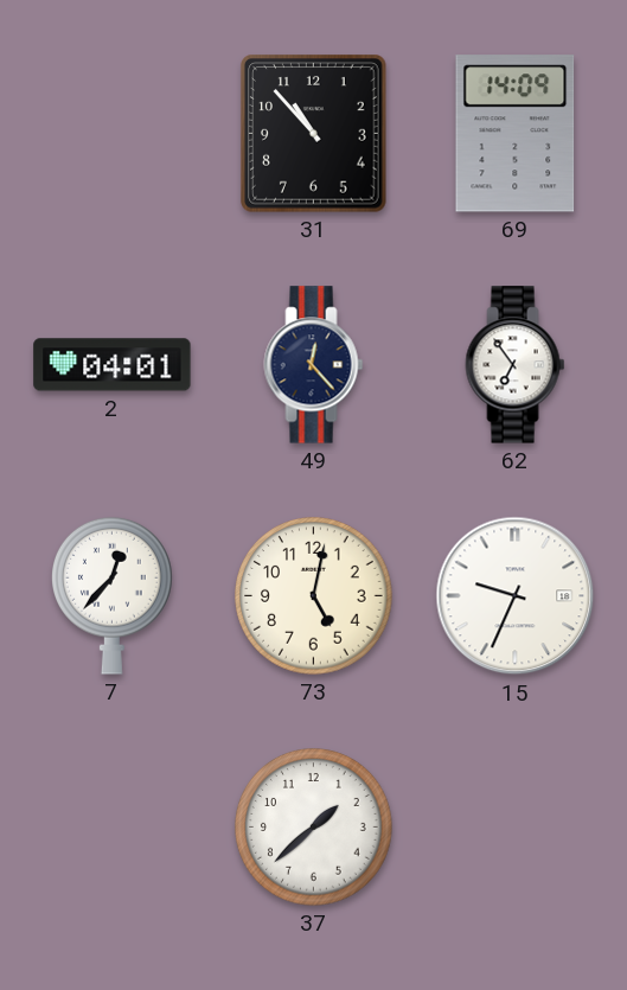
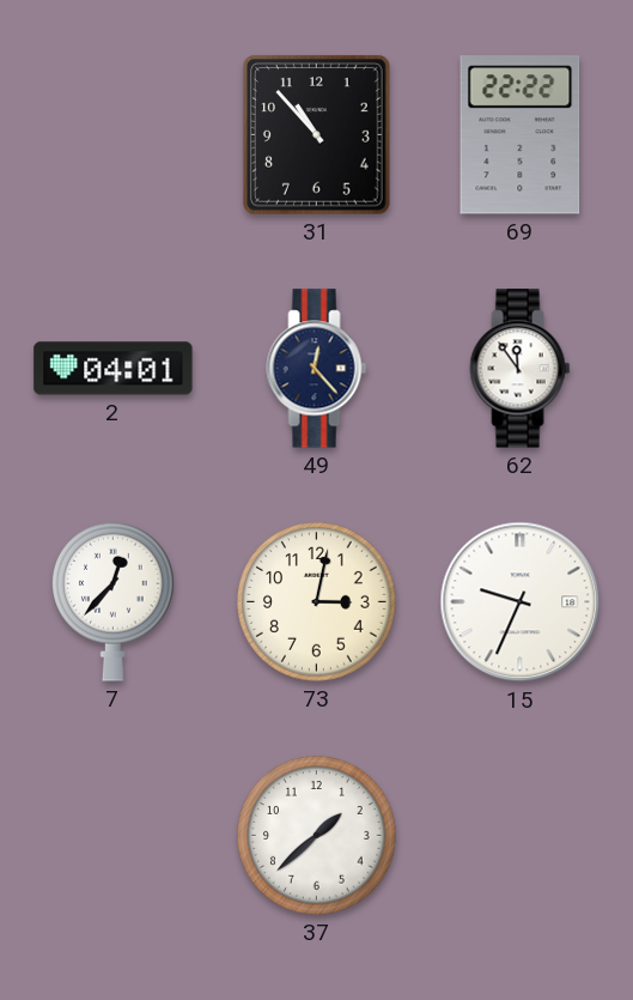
69: 14:09 -> 22:22
62: 6:54 -> 11:54
73: 5:02 -> 3:02
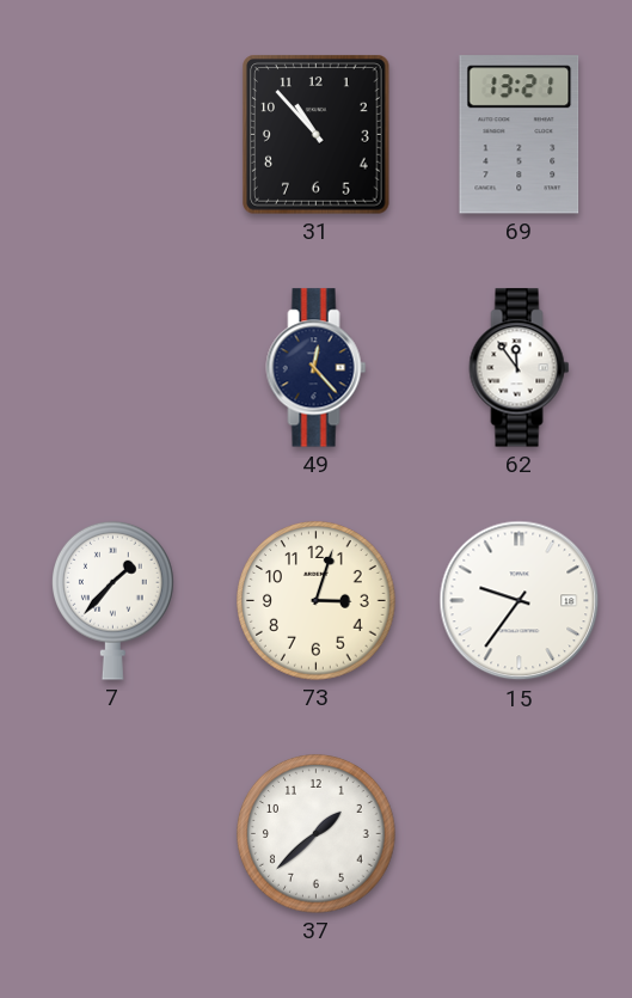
69: 22:22 -> 13:21
2: 04:01 -> none
7: 12:37 -> 1:37
73: 3:02 -> 3:03
15: 9:34 -> 9:36
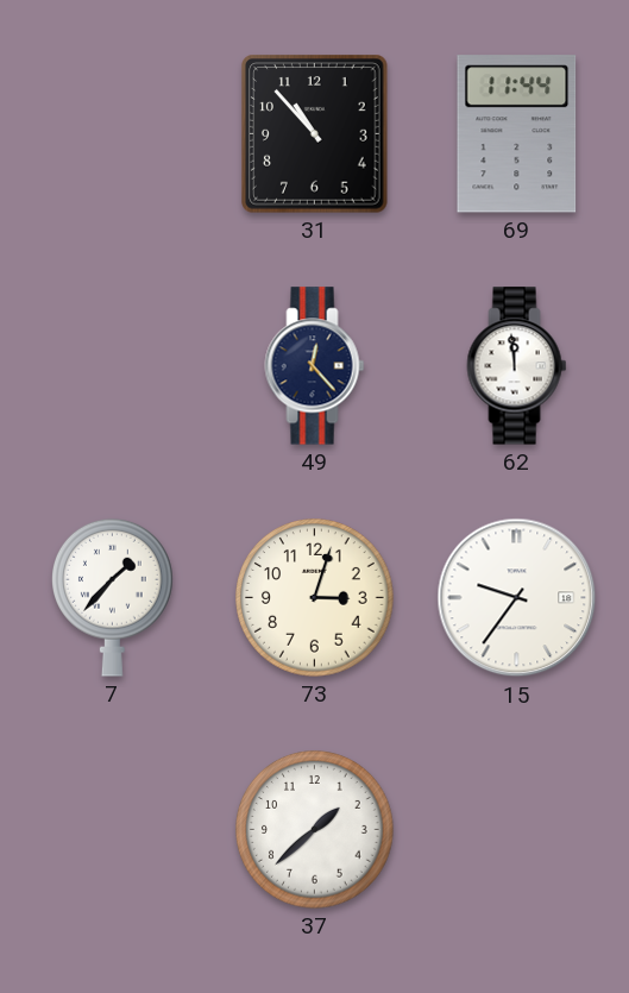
69: 13:21 -> 11:44
62: 11:54 -> 11:59
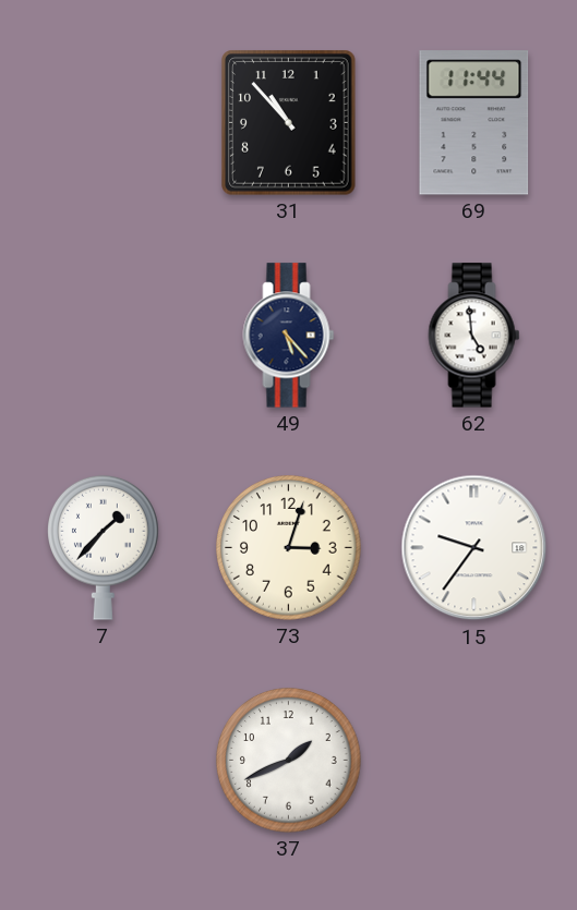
49: 12:23 -> 5:23
62: 11:59 -> 4:59
37: 1:38 -> 1:41
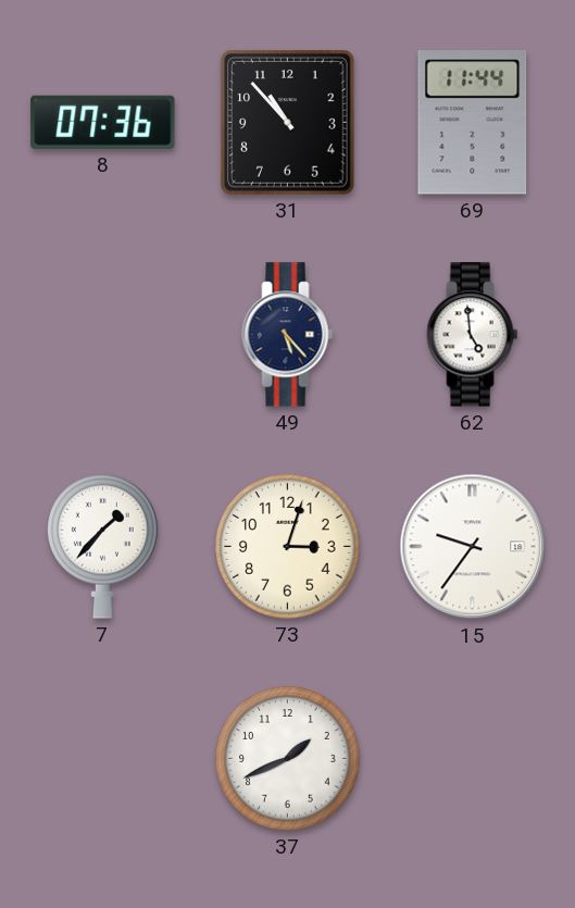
8: none -> 07:36
